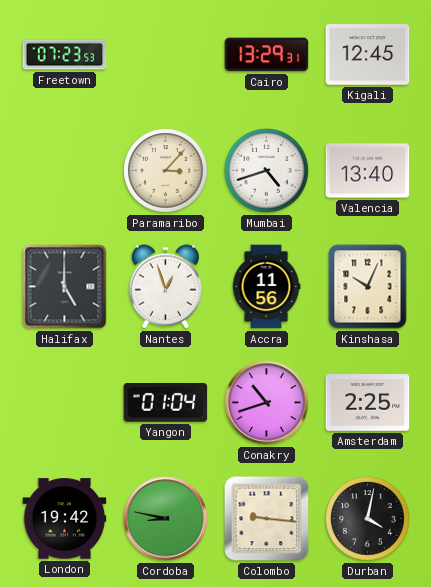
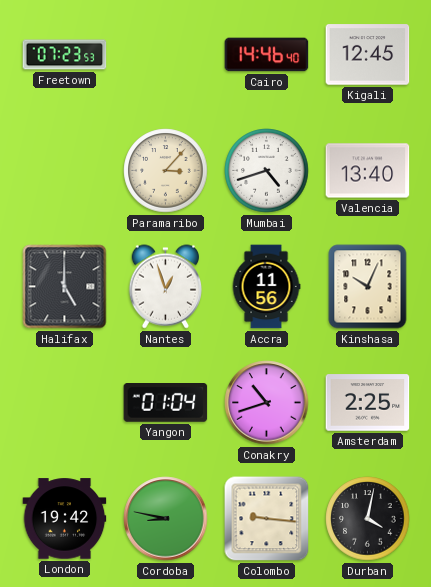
Cairo: 13:29 -> 14:46
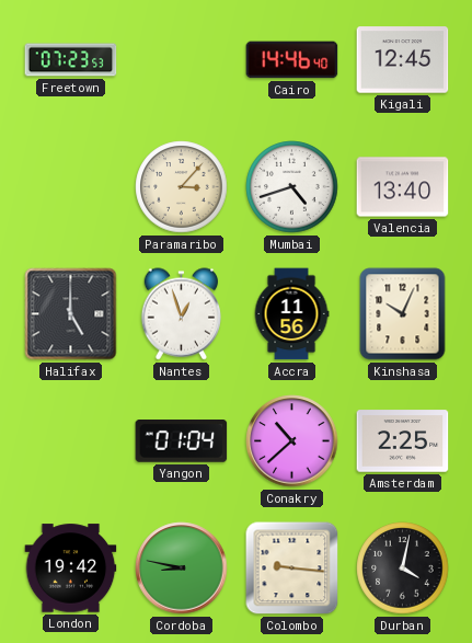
Conakry: 10:42 -> 10:38
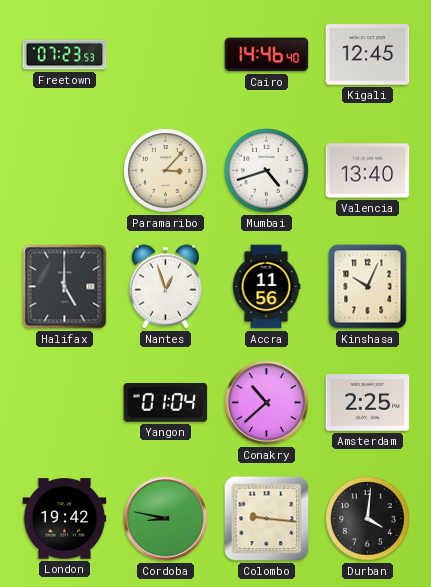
Durban: 4:02 -> 4:01
